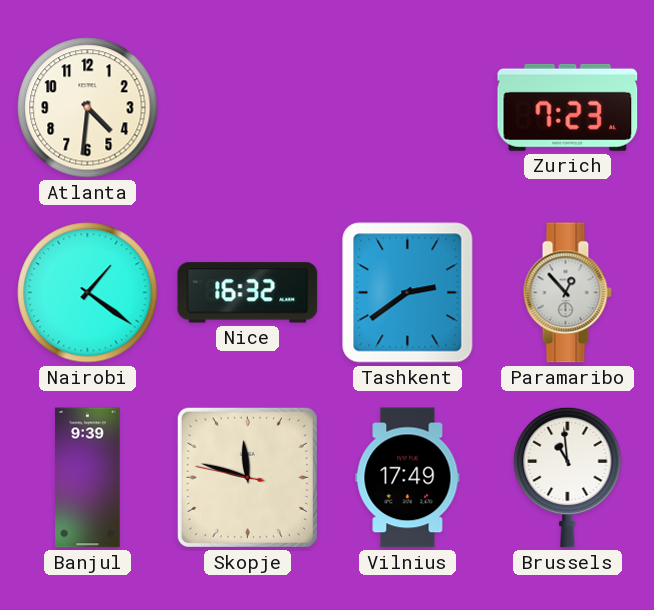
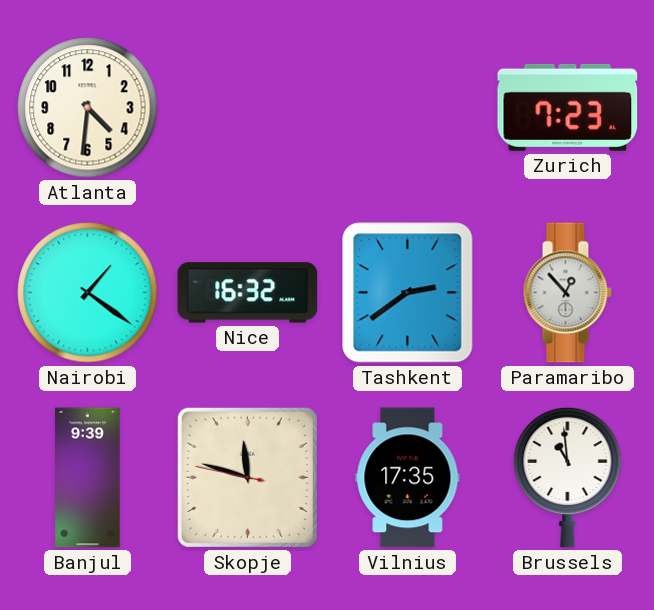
Vilnius: 17:49 -> 17:35
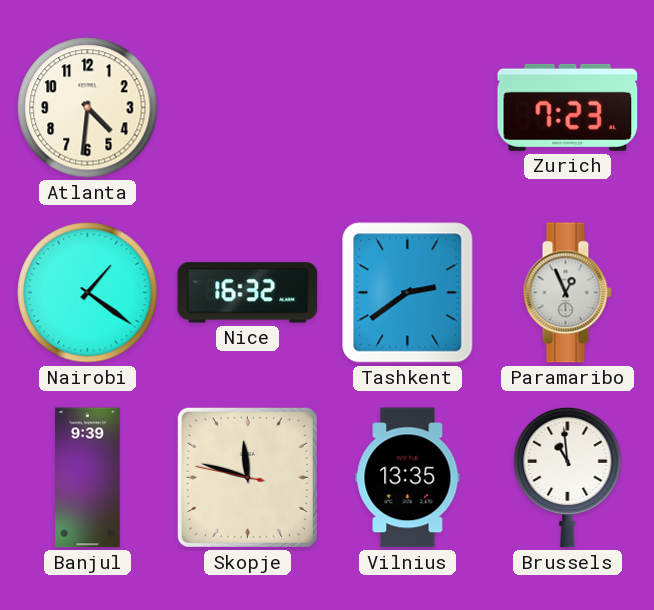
Paramaribo: 12:53 -> 12:56
Vilnius: 17:35 -> 13:35
